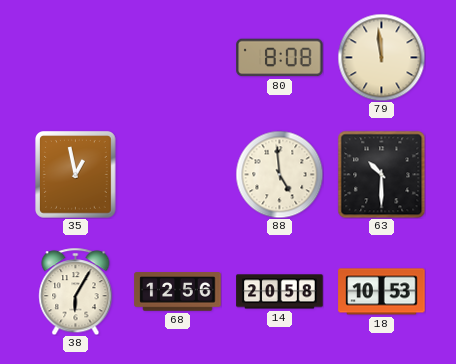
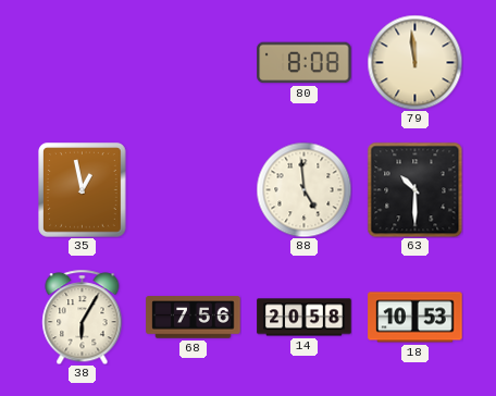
68: 12:56 -> 7:56
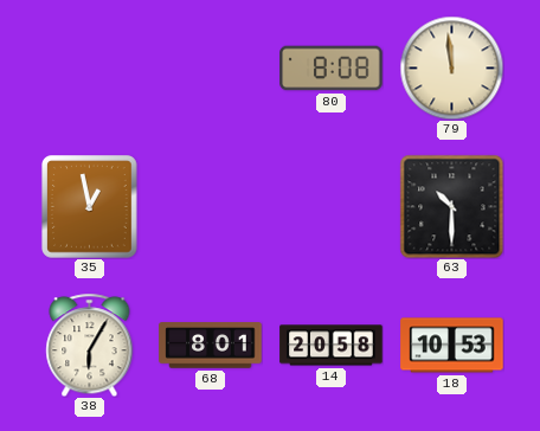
88: 4:59 -> none
68: 7:56 -> 8:01
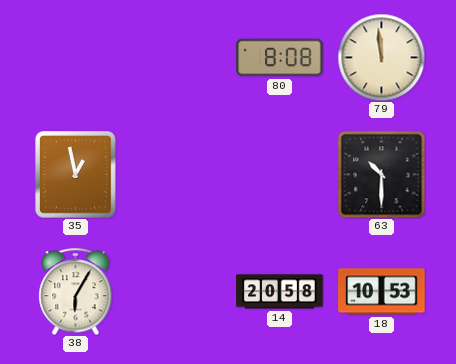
68: 8:01 -> none
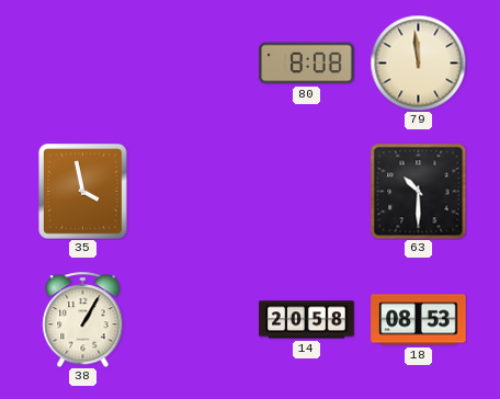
35: 12:58 -> 3:58
38: 6:05 -> 1:05
18: 10:53 -> 08:53
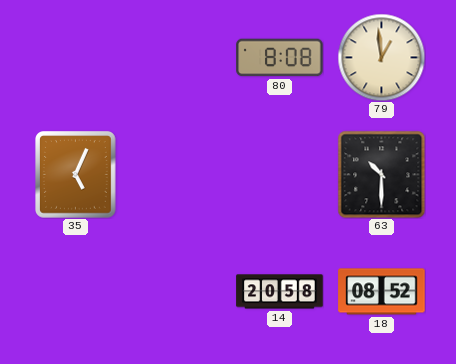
79: 11:59 -> 12:59
35: 3:58 -> 5:04
38: 1:05 -> none
18: 08:53 -> 08:52
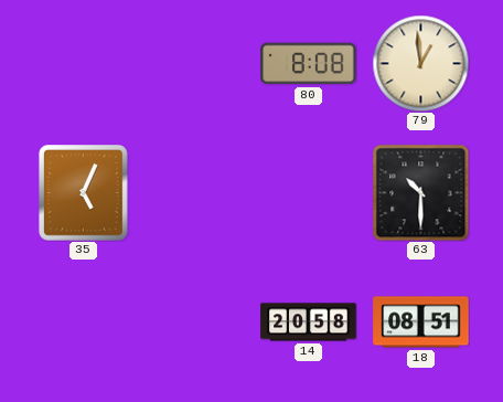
18: 08:52 -> 08:51
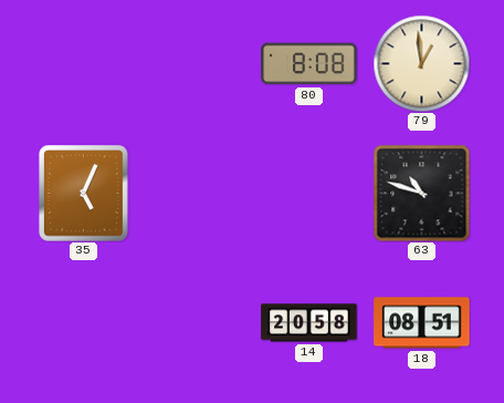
63: 10:30 -> 10:48
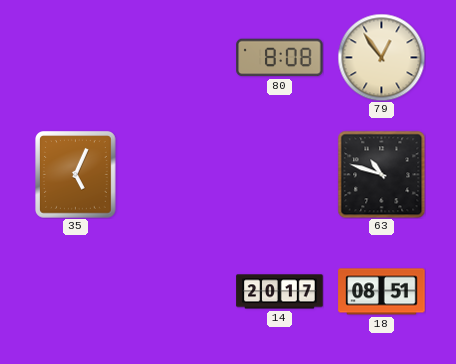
79: 12:59 -> 12:54
14: 20:58 -> 20:17
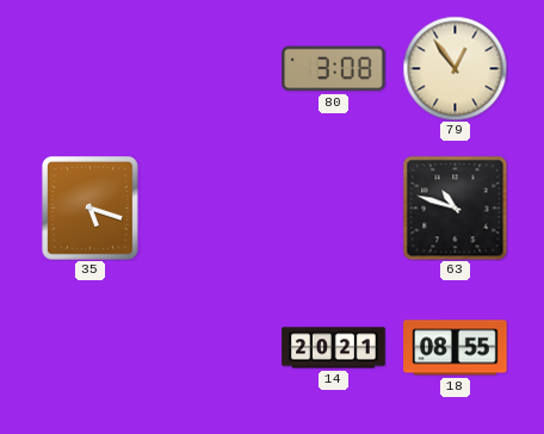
80: 8:08 -> 3:08
35: 5:04 -> 5:18
14: 20:17 -> 20:21
18: 08:51 -> 08:55
